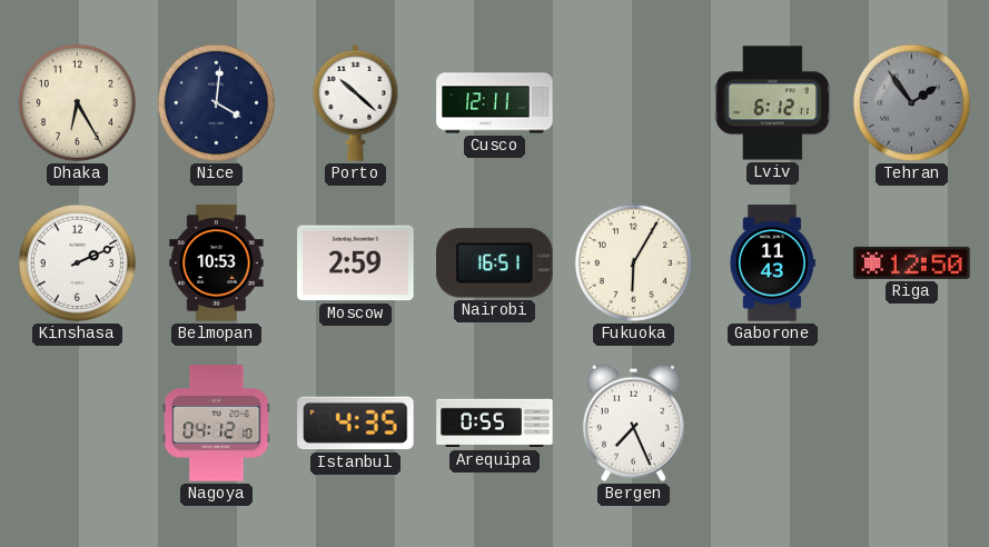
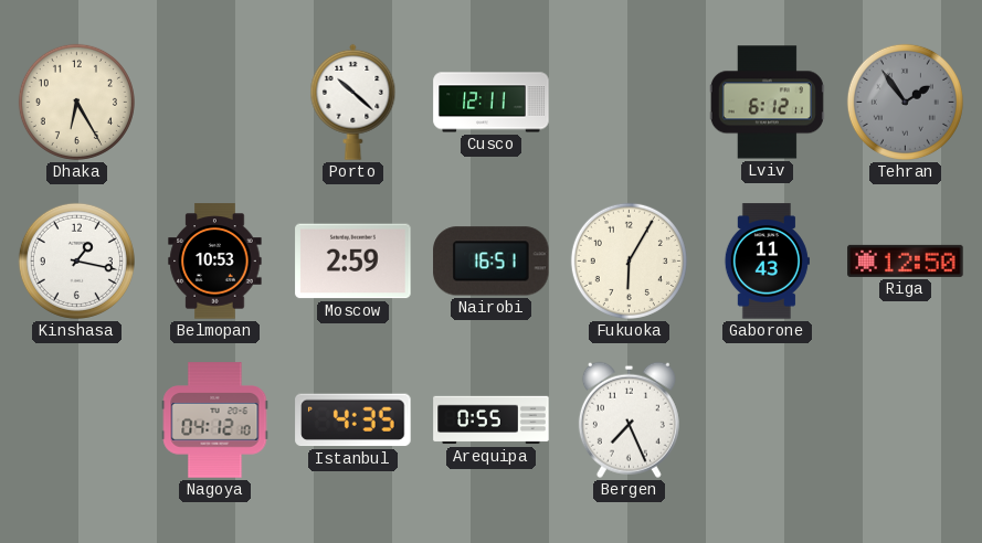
Nice: 4:01 -> none
Kinshasa: 2:11 -> 1:17
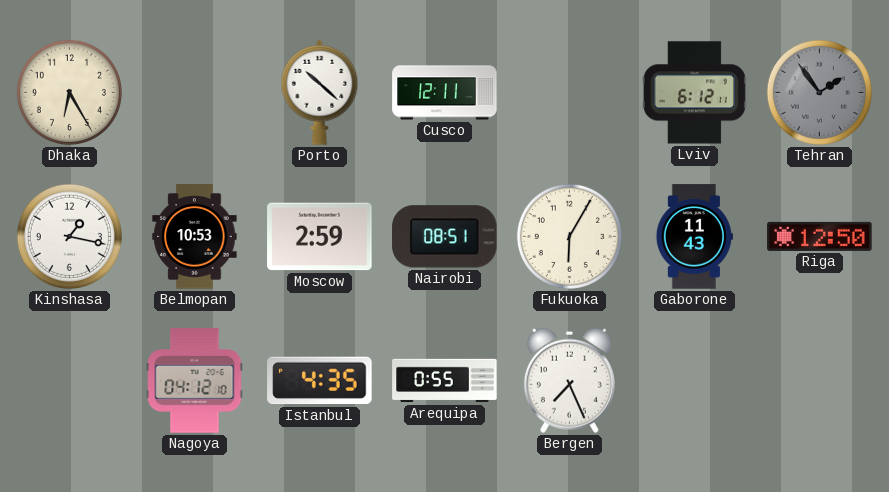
Nairobi: 16:51 -> 08:51
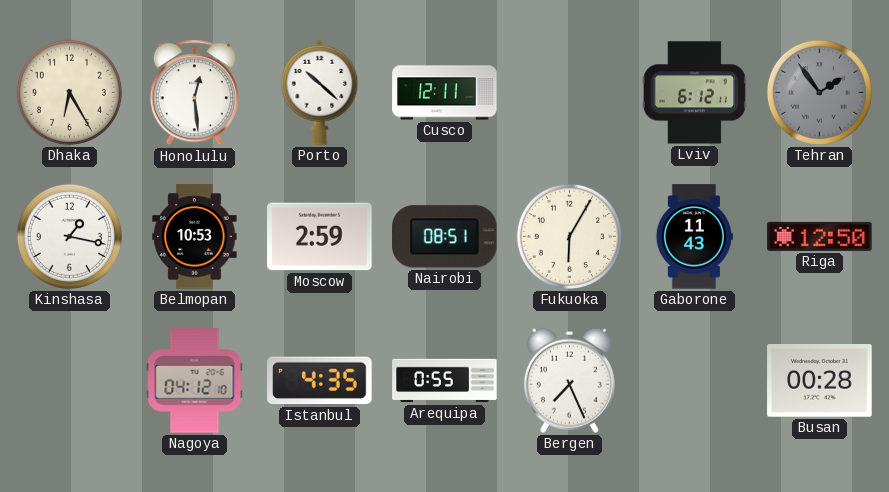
Honolulu: none -> 12:29
Busan: none -> 00:28
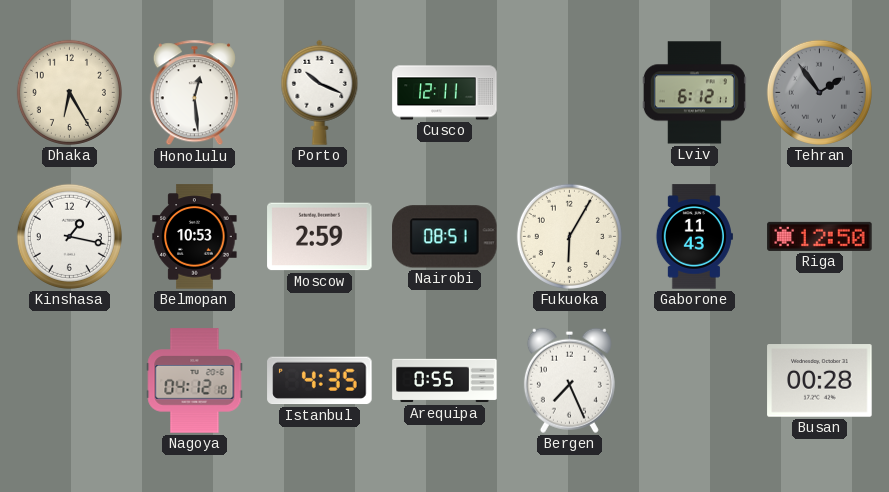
Porto: 10:22 -> 10:19
